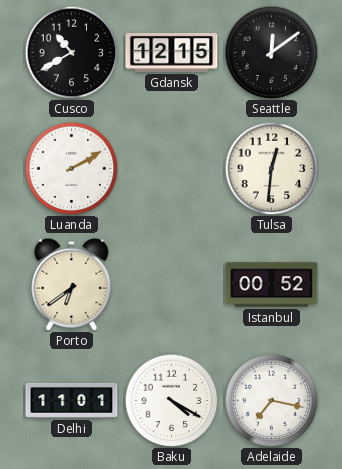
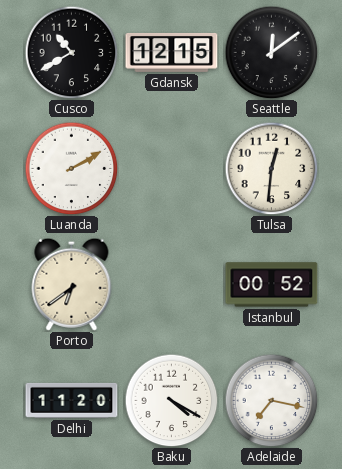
Delhi: 11:01 -> 11:20
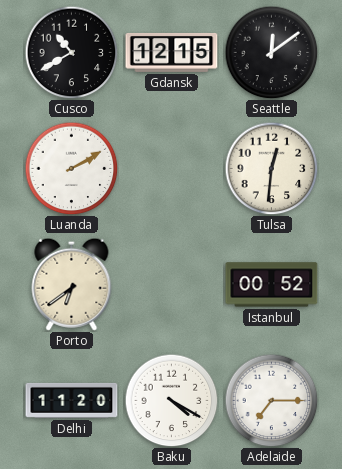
Adelaide: 7:17 -> 7:15
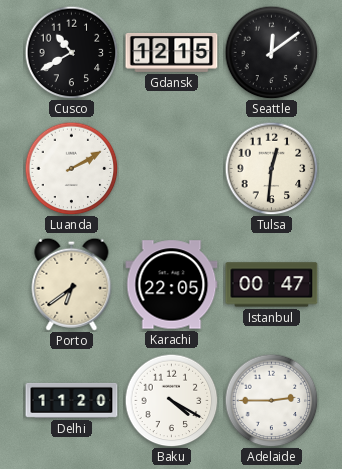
Karachi: none -> 22:05
Istanbul: 00:52 -> 00:47
Adelaide: 7:15 -> 2:45
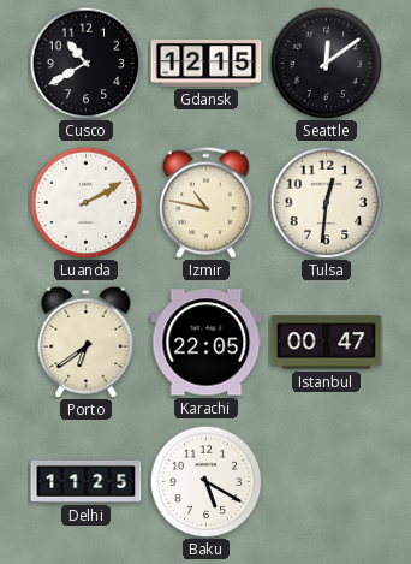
Izmir: none -> 10:47
Delhi: 11:20 -> 11:25
Baku: 4:20 -> 5:20
Adelaide: 2:45 -> none
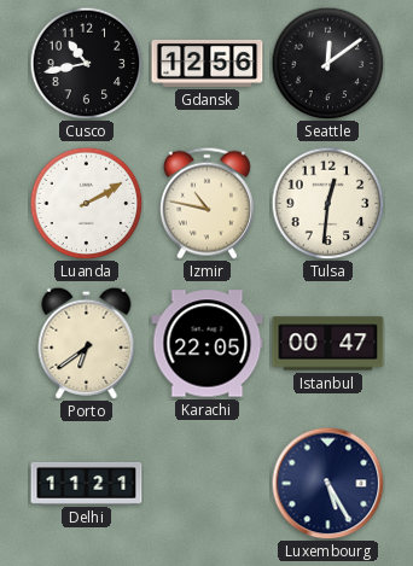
Cusco: 10:40 -> 10:43
Gdansk: 12:15 -> 12:56
Delhi: 11:25 -> 11:21
Baku: 5:20 -> none
Luxembourg: none -> 5:25
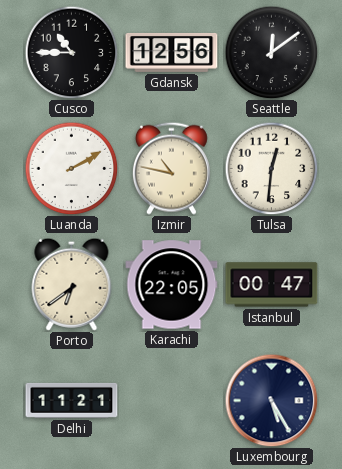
Cusco: 10:43 -> 10:45
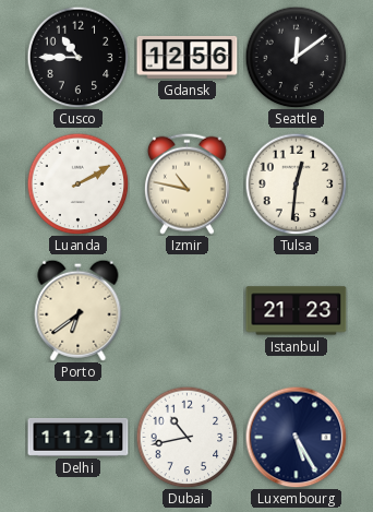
Karachi: 22:05 -> none
Istanbul: 00:47 -> 21:23
Dubai: none -> 10:43
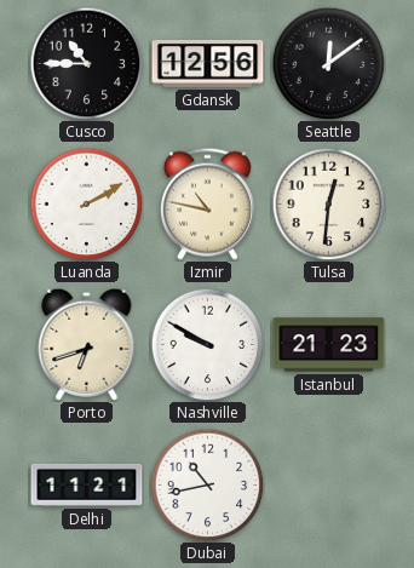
Porto: 6:39 -> 6:42
Nashville: none -> 9:50
Luxembourg: 5:25 -> none
